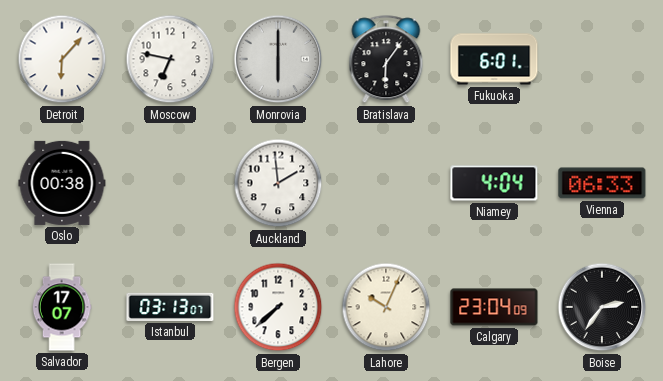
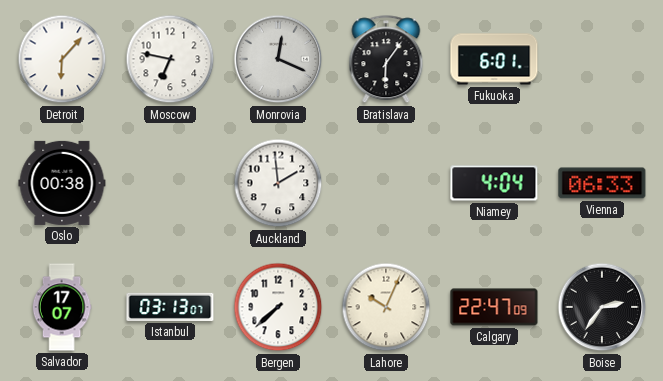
Monrovia: 6:00 -> 12:19
Calgary: 23:04 -> 22:47
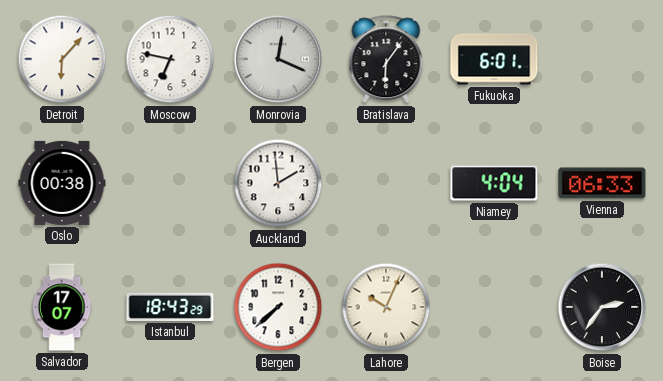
Istanbul: 03:13 -> 18:43
Calgary: 22:47 -> none
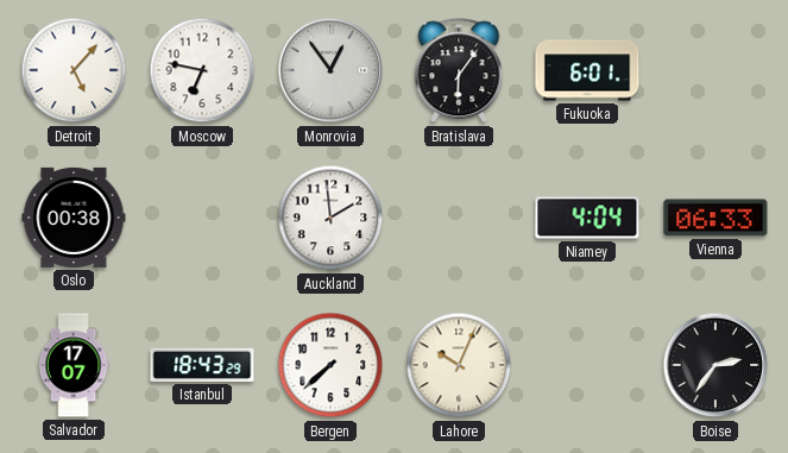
Detroit: 6:07 -> 5:07
Monrovia: 12:19 -> 12:54
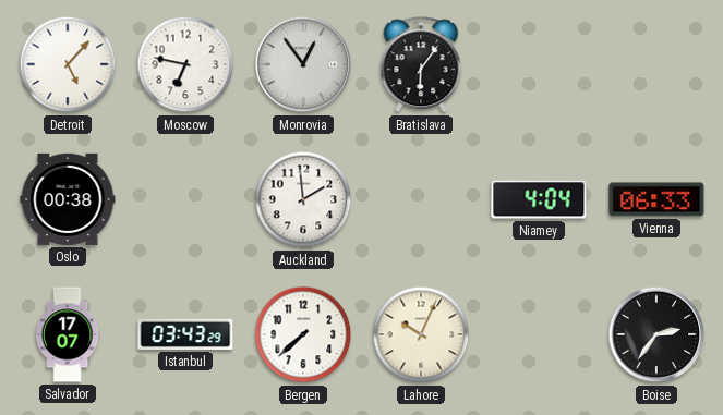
Fukuoka: 6:01 -> none
Istanbul: 18:43 -> 03:43
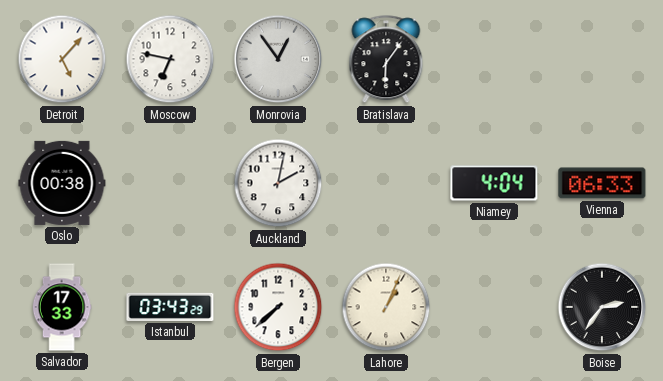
Auckland: 1:59 -> 2:02
Salvador: 17:07 -> 17:33
Lahore: 10:04 -> 1:04
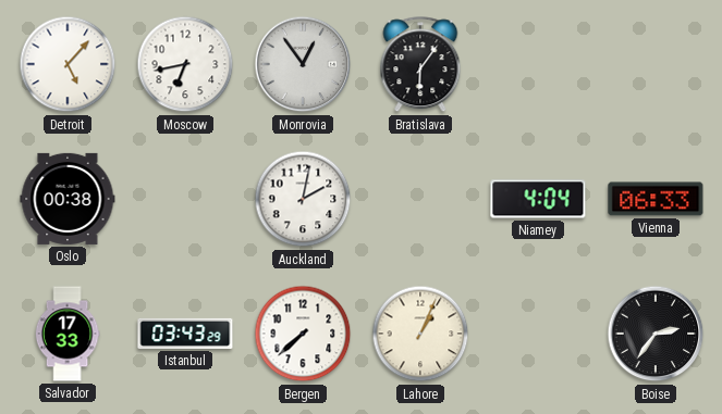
Moscow: 6:47 -> 6:43
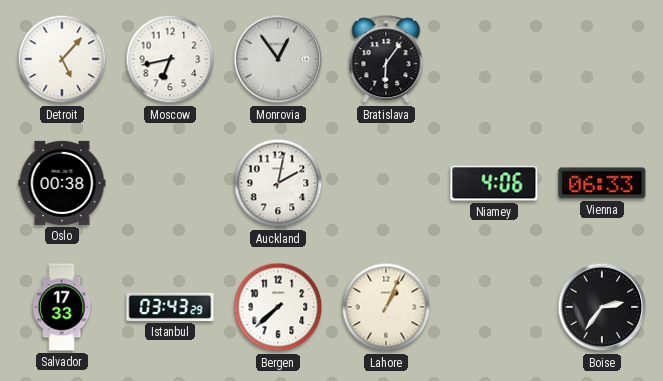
Niamey: 4:04 -> 4:06
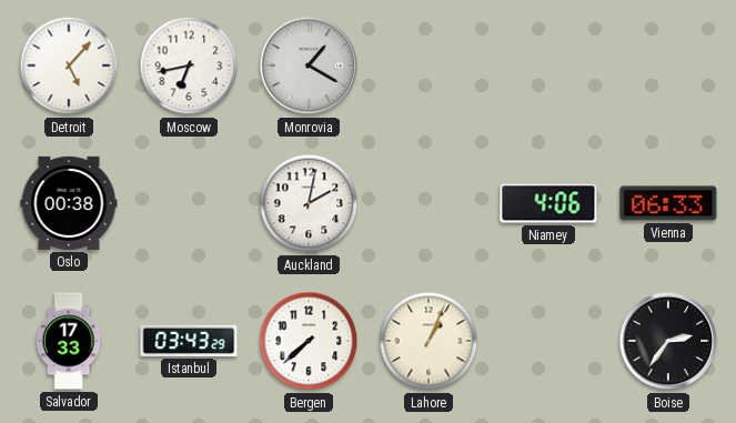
Monrovia: 12:54 -> 1:20
Bratislava: 6:06 -> none
